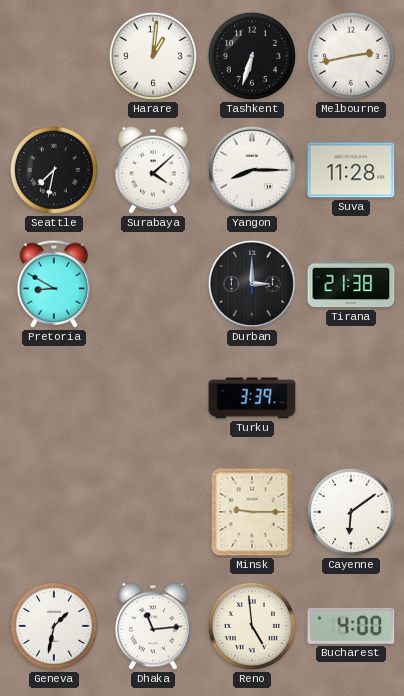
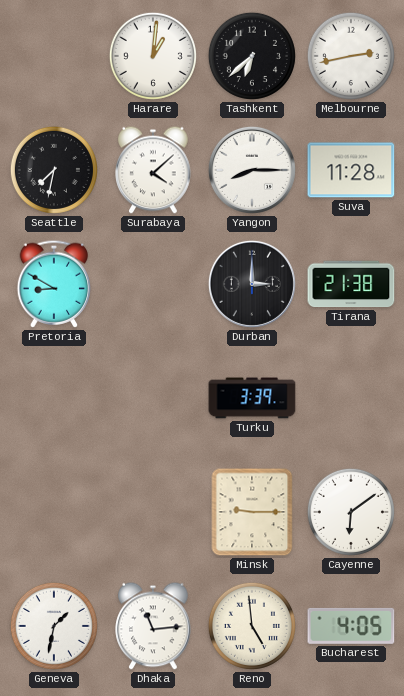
Tashkent: 6:33 -> 6:38
Bucharest: 4:00 -> 4:05
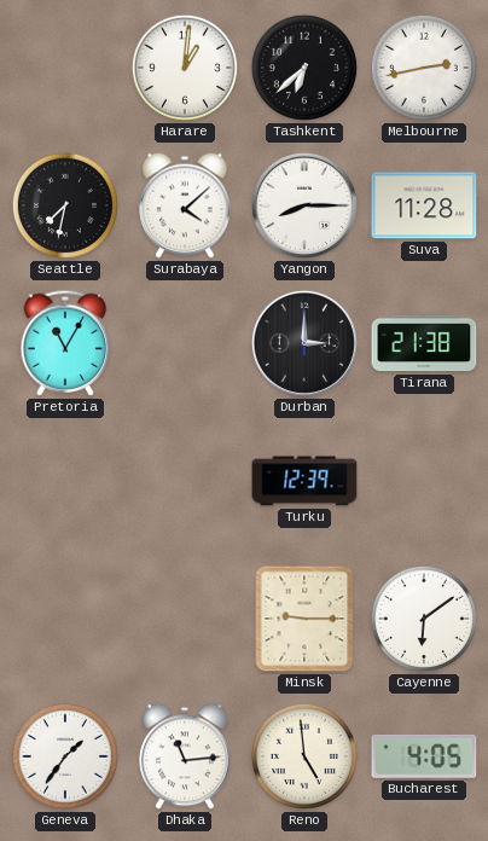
Pretoria: 8:50 -> 11:05
Turku: 3:39 -> 12:39
Geneva: 1:32 -> 1:36
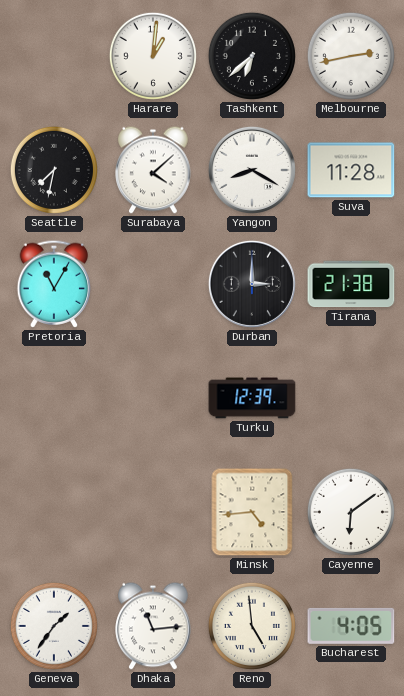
Yangon: 8:15 -> 8:20
Minsk: 9:15 -> 4:44
